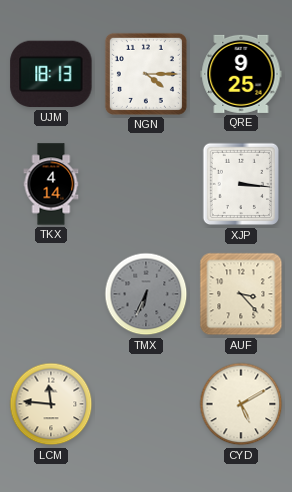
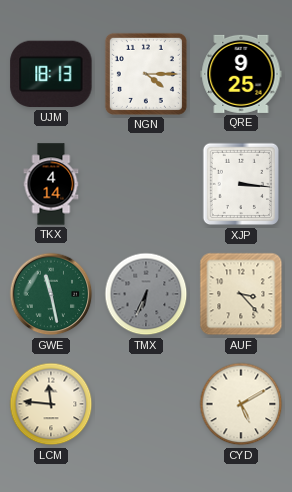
GWE: none -> 11:28
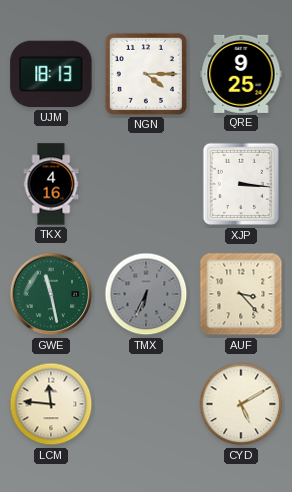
TKX: 4:14 -> 4:16
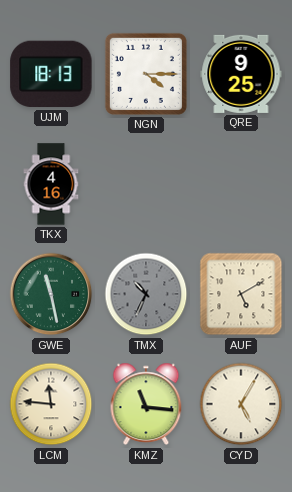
XJP: 3:16 -> none
TMX: 6:34 -> 10:34
AUF: 3:23 -> 5:10
KMZ: none -> 11:16
CYD: 5:10 -> 5:05
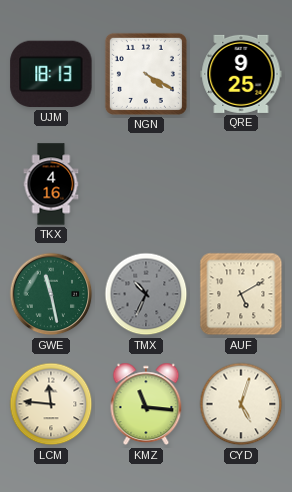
NGN: 4:15 -> 4:20
CYD: 5:05 -> 5:03
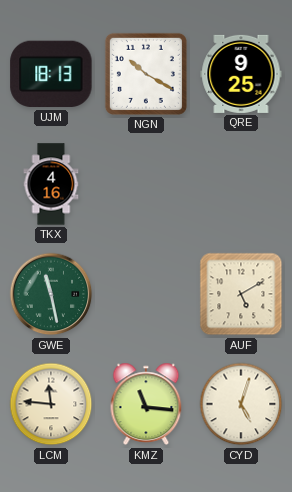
NGN: 4:20 -> 10:20
TMX: 10:34 -> none
